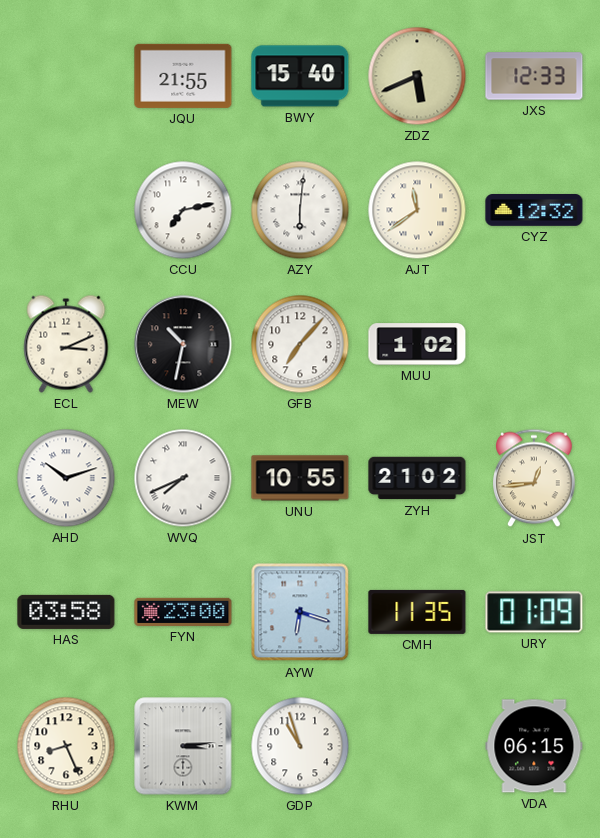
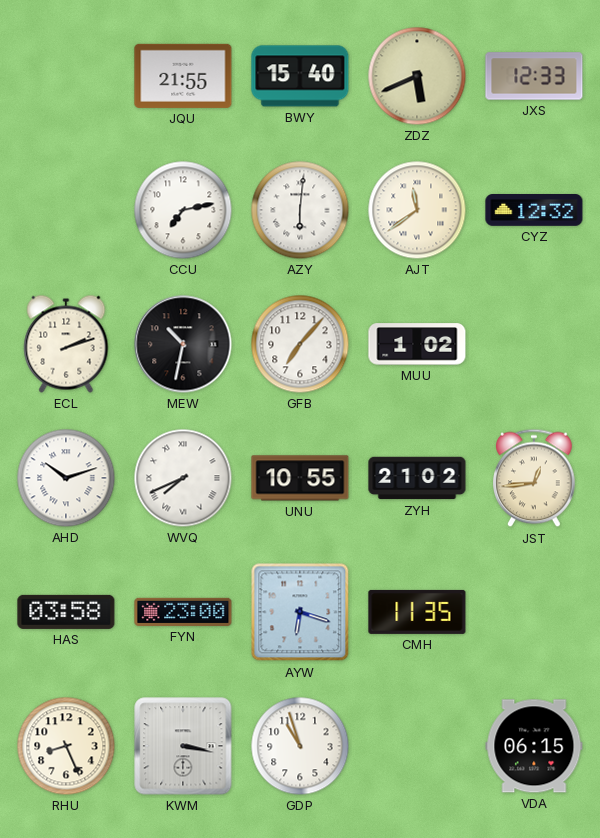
ECL: 3:11 -> 2:12
URY: 01:09 -> none
KWM: 3:14 -> 3:17
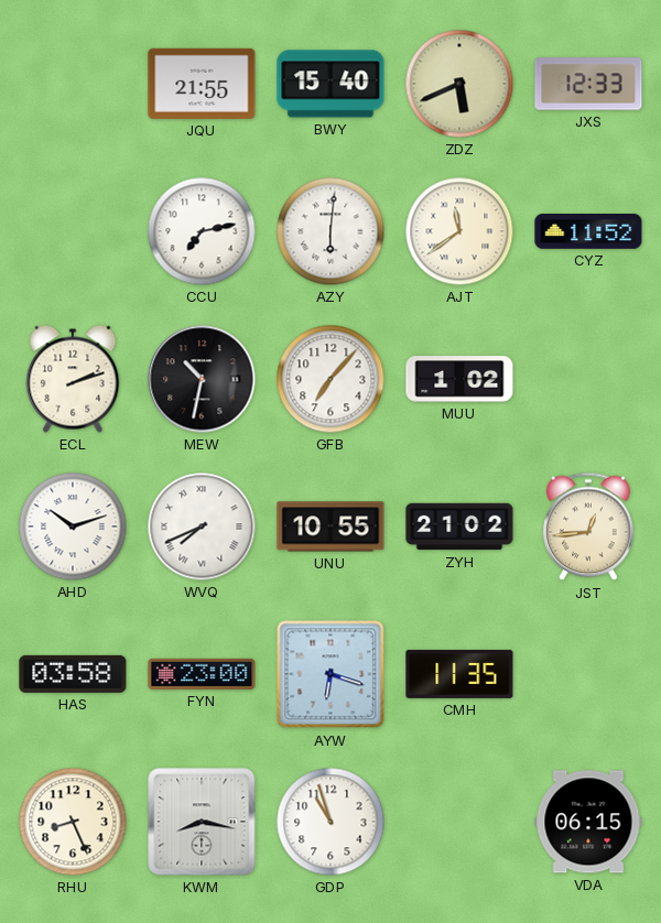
CYZ: 12:32 -> 11:52
KWM: 3:17 -> 8:17
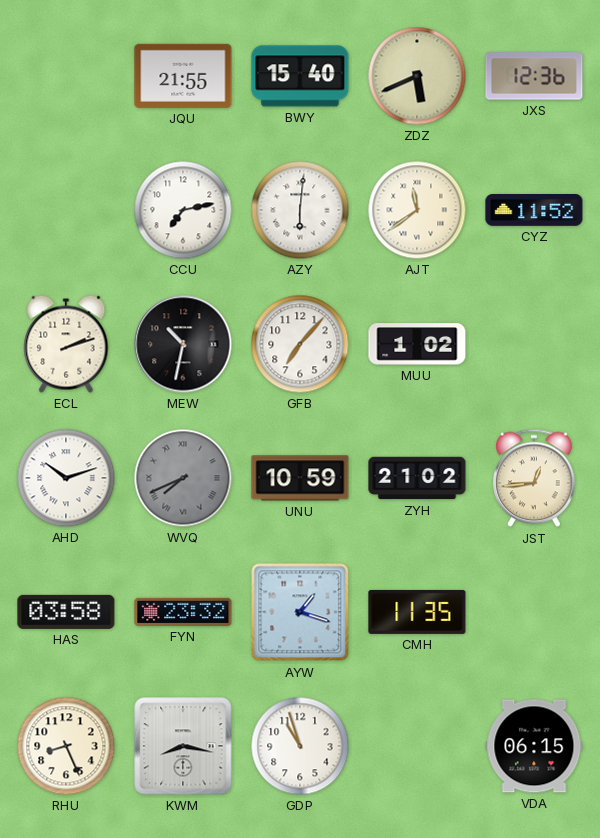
JXS: 12:33 -> 12:36
WVQ dial: white -> grey
UNU: 10:55 -> 10:59
FYN: 23:00 -> 23:32
AYW: 6:18 -> 1:18
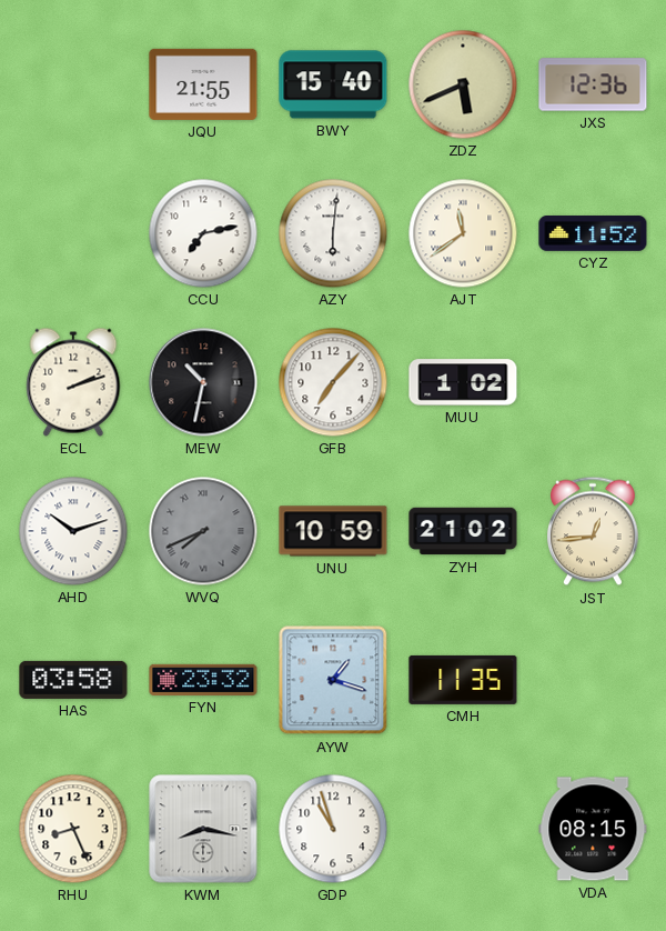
VDA: 06:15 -> 08:15
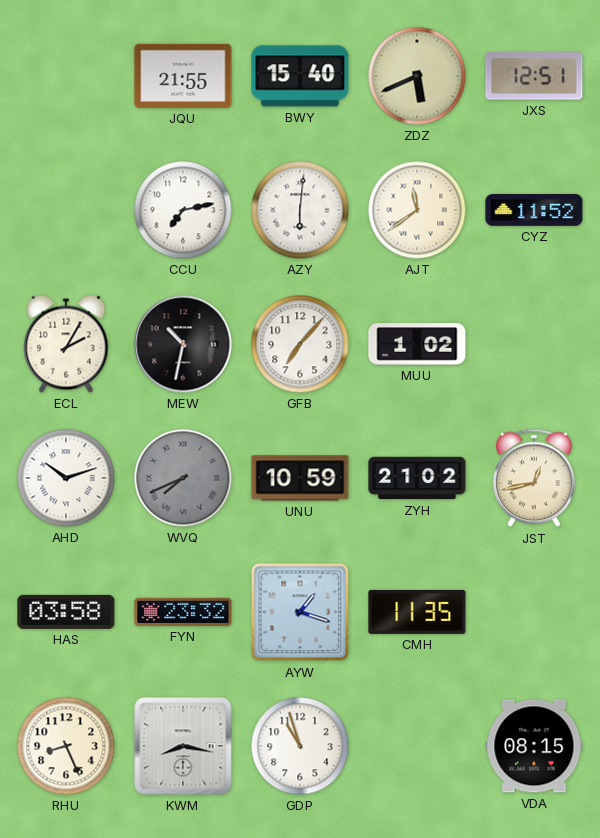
JXS: 12:36 -> 12:51
ECL: 2:12 -> 2:05
JST: 12:44 -> 12:43
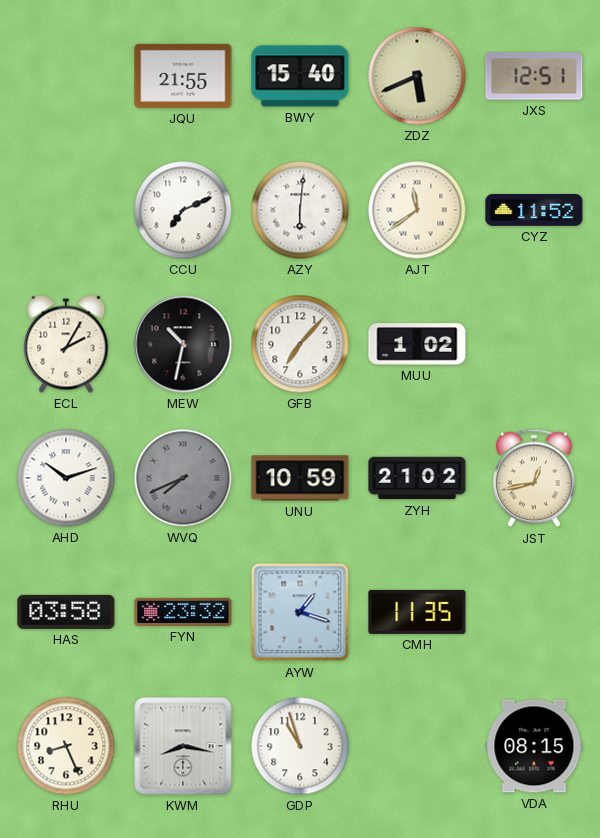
CCU: 7:13 -> 7:11
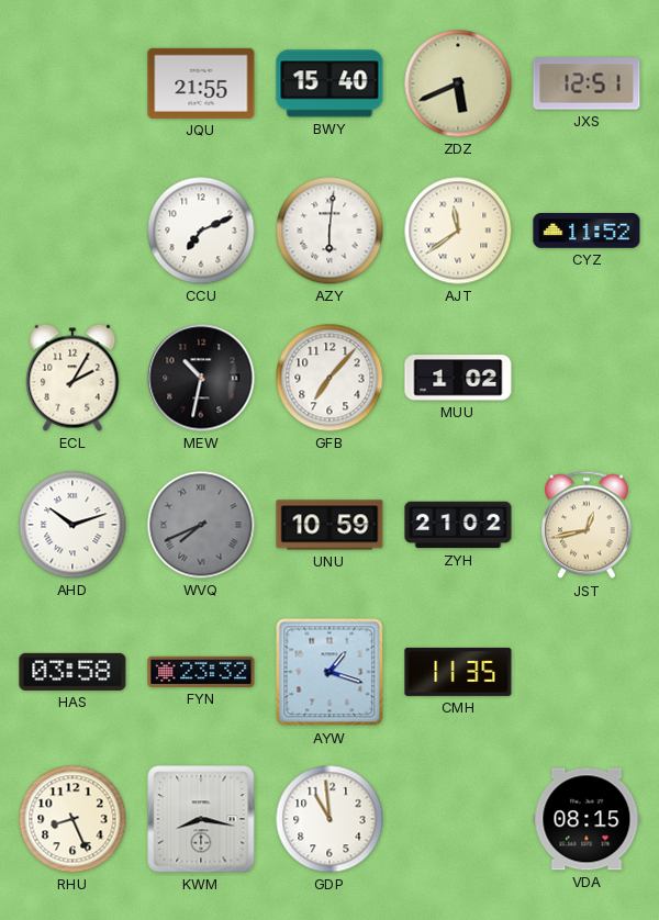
GDP: 10:57 -> 10:59
